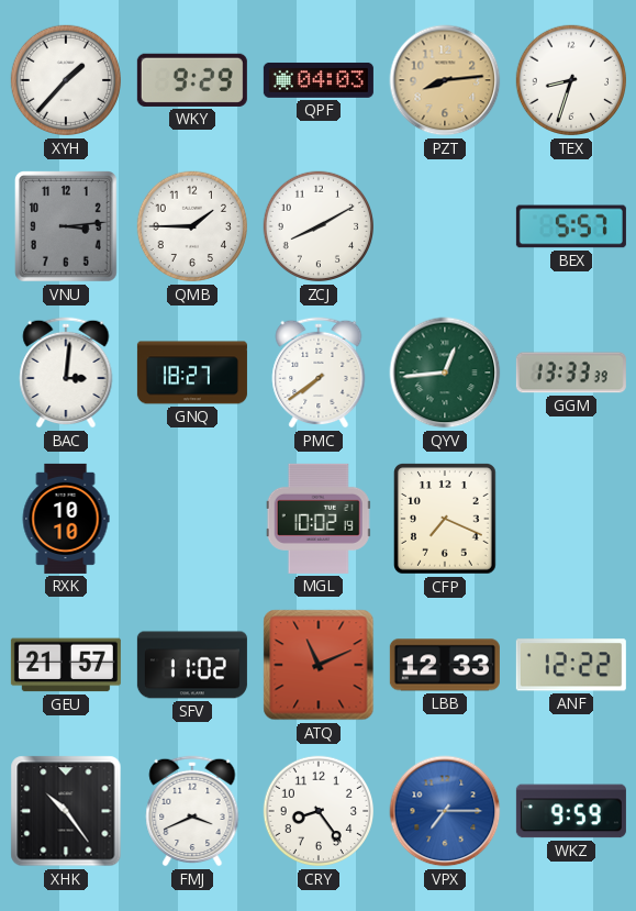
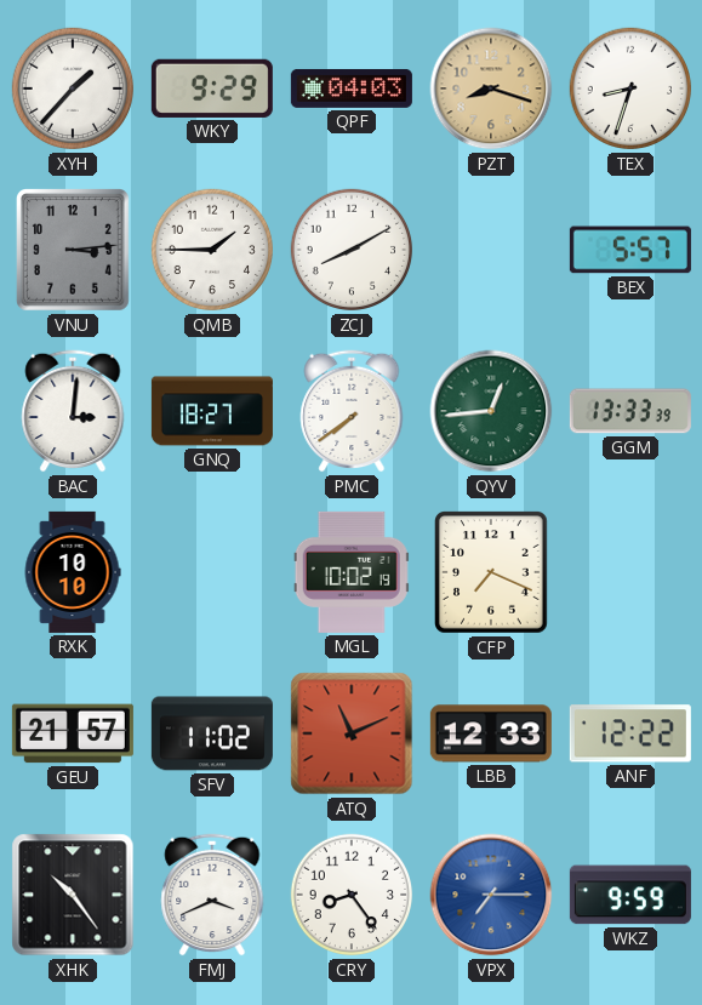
PZT: 8:14 -> 8:18
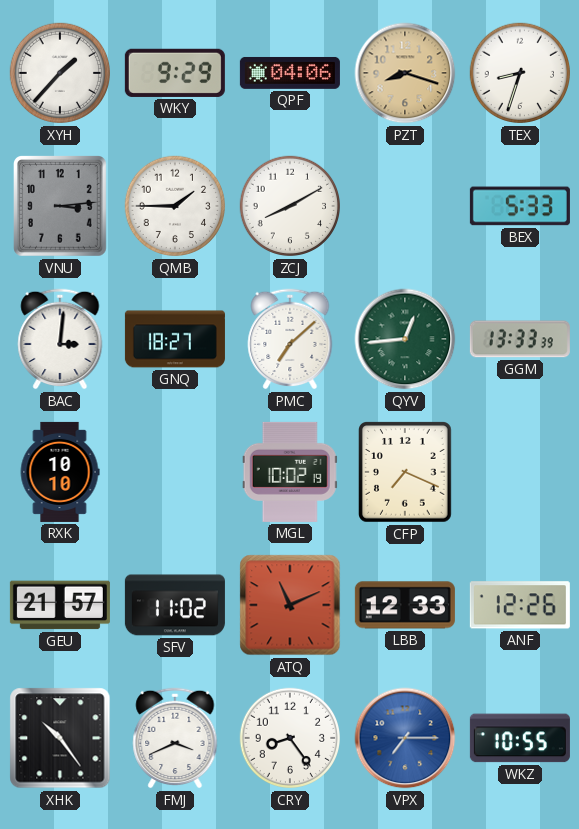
QPF: 04:03 -> 04:06
BEX: 5:57 -> 5:33
PMC: 7:39 -> 7:08
ANF: 12:22 -> 12:26
WKZ: 9:59 -> 10:55
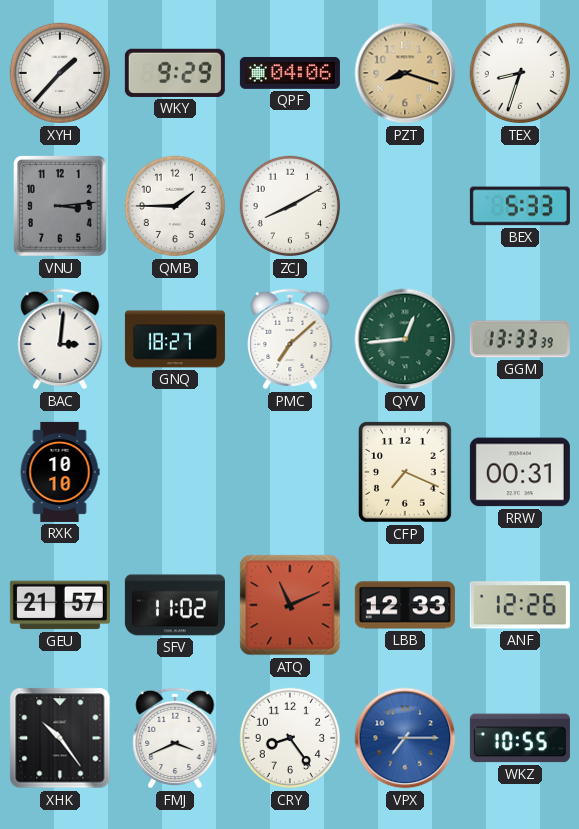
MGL: 10:02 -> none
RRW: none -> 00:31
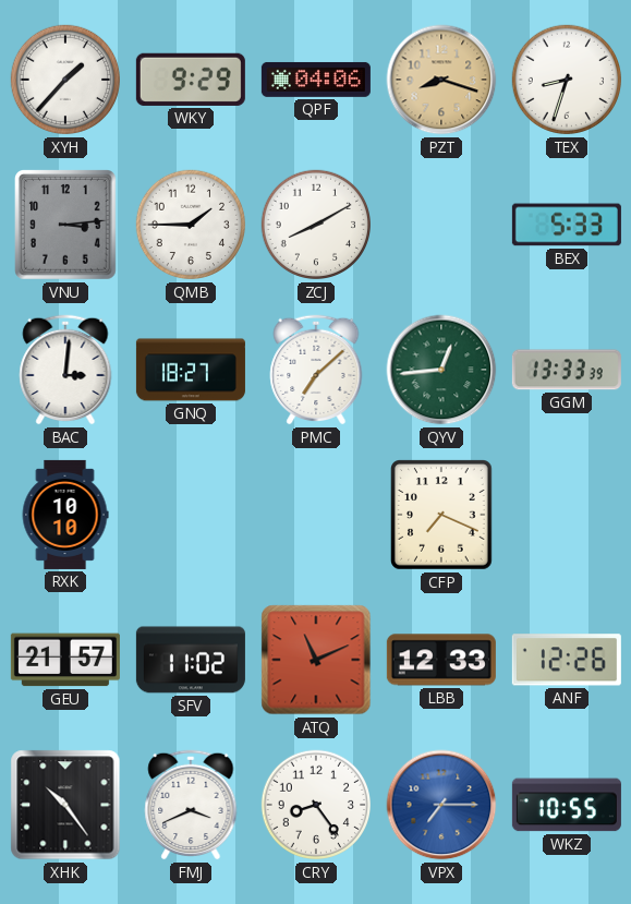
RRW: 00:31 -> none
